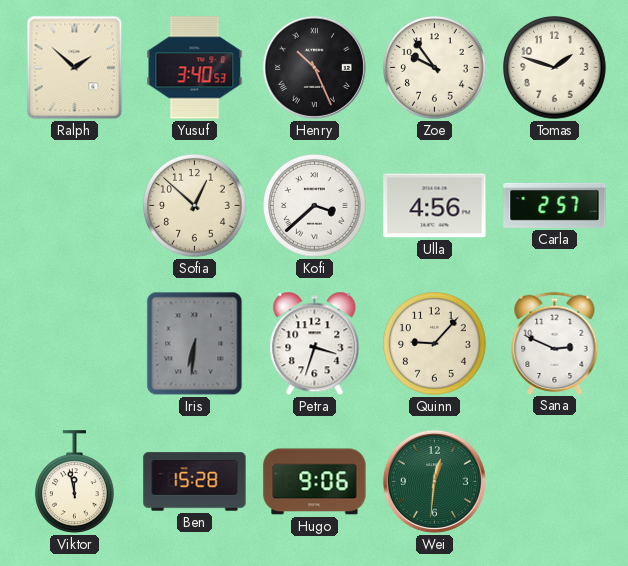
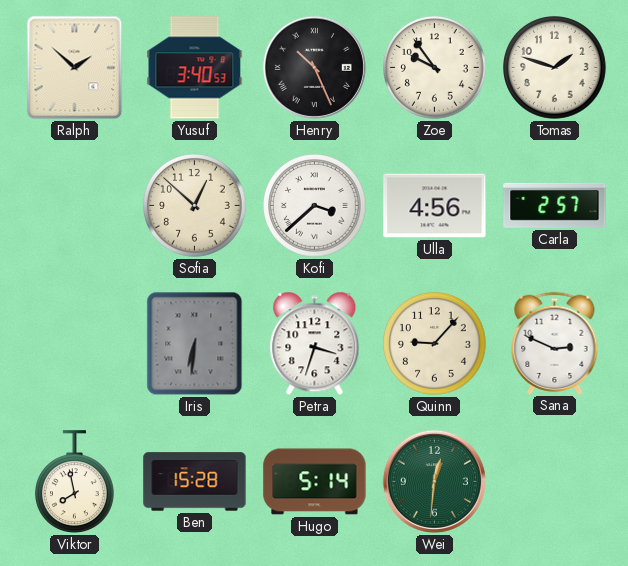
Viktor: 11:58 -> 7:58
Hugo: 9:06 -> 5:14
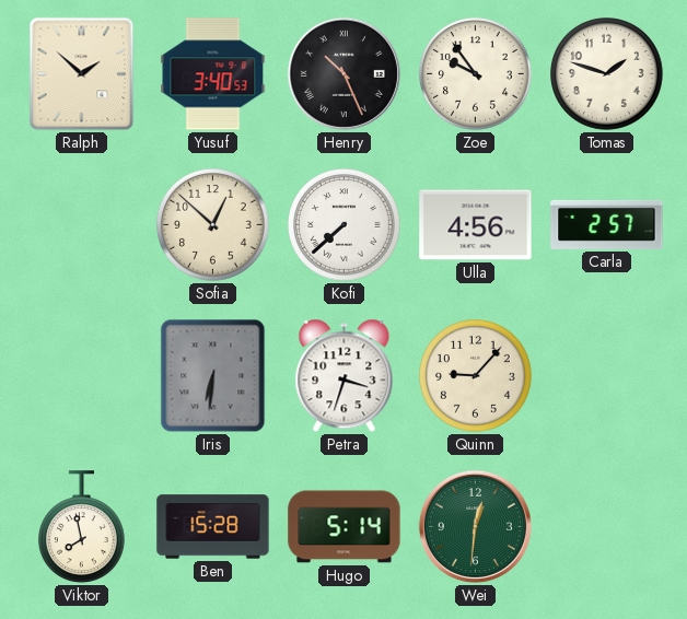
Kofi: 3:38 -> 7:38
Sana: 2:49 -> none
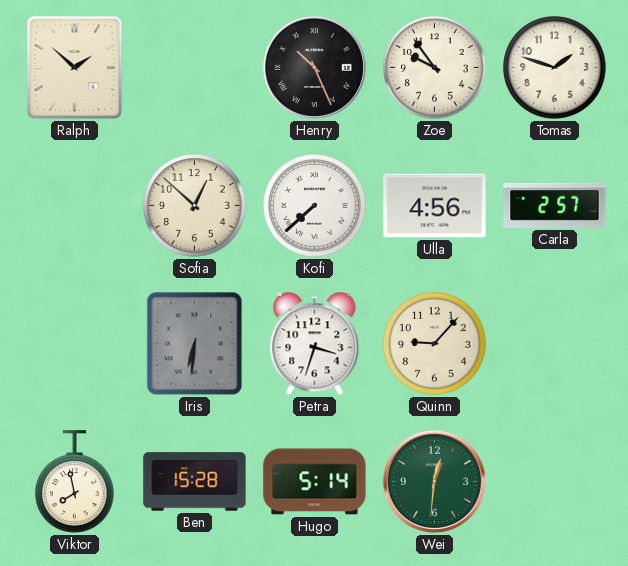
Yusuf: 3:40 -> none
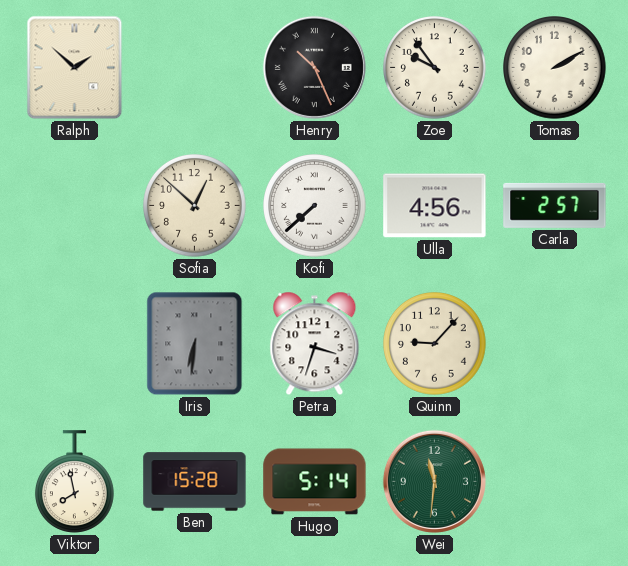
Tomas: 1:48 -> 2:10
Wei: 12:31 -> 11:31
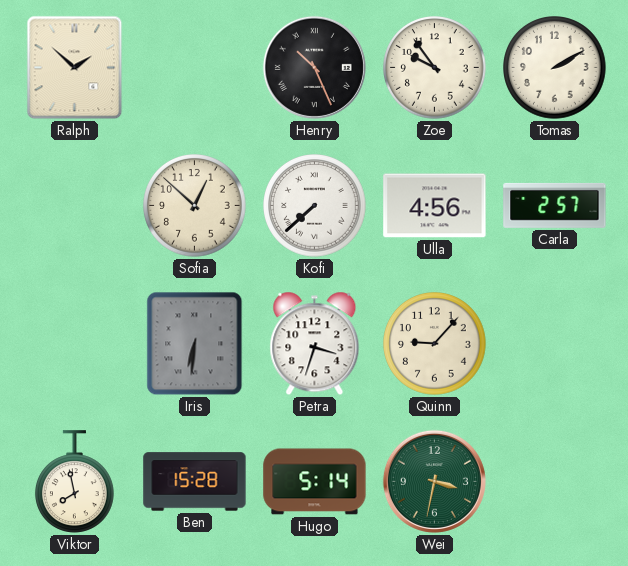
Wei: 11:31 -> 3:32
